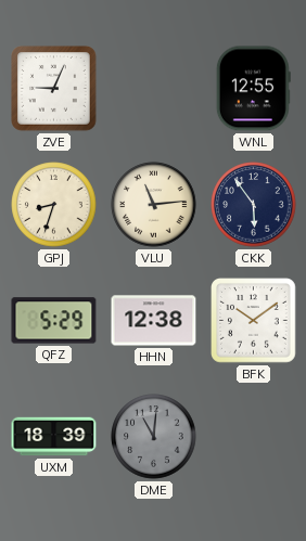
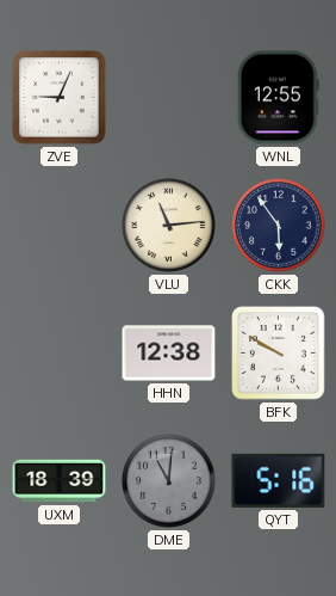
GPJ: 8:33 -> none
QFZ: 5:29 -> none
BFK: 10:09 -> 9:50
QYT: none -> 5:16
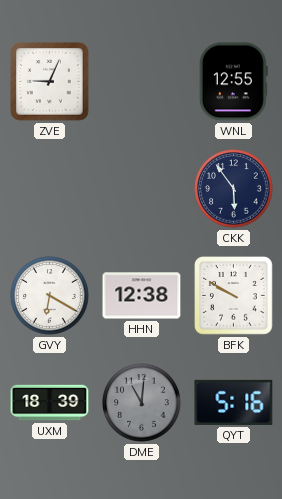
VLU: 11:14 -> none
GVY: none -> 6:20
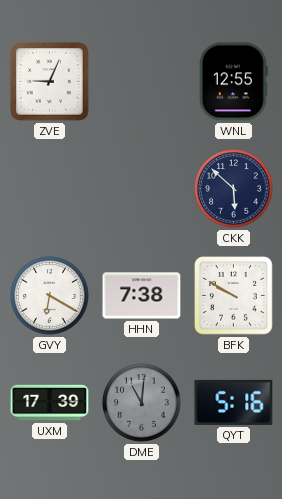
CKK: 5:54 -> 5:52
HHN: 12:38 -> 7:38
UXM: 18:39 -> 17:39
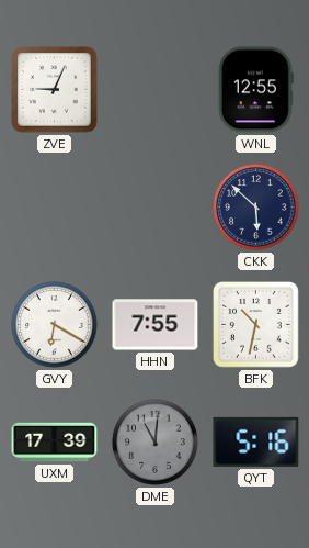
HHN: 7:38 -> 7:55
BFK: 9:50 -> 10:32
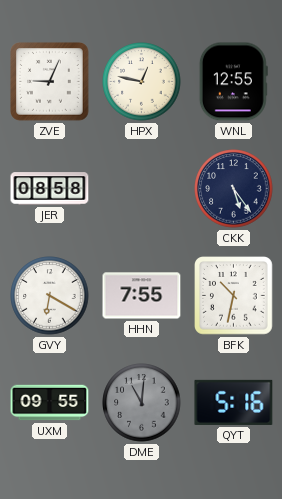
HPX: none -> 12:47
JER: none -> 08:58
CKK: 5:52 -> 5:24
UXM: 17:39 -> 09:55
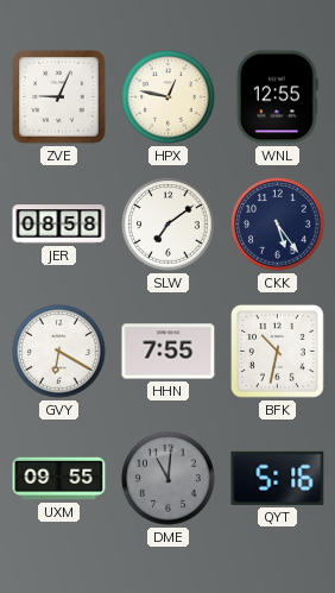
SLW: none -> 7:09
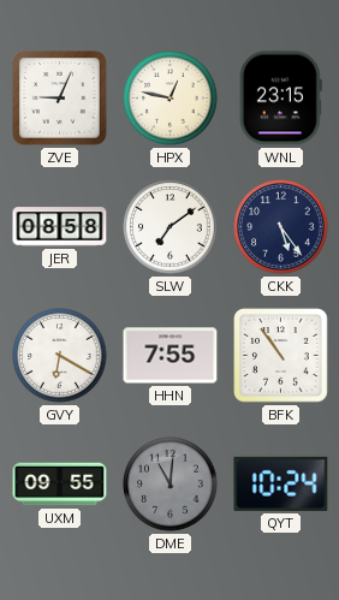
WNL: 12:55 -> 23:15
BFK: 10:32 -> 10:54
QYT: 5:16 -> 10:24
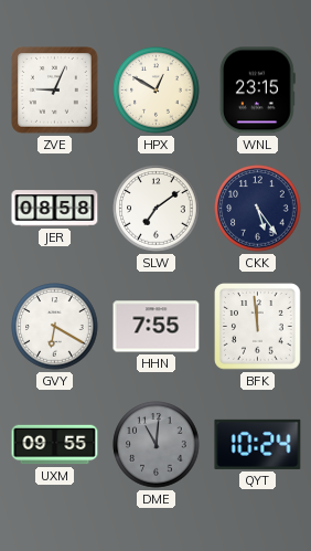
HPX: 12:47 -> 12:50
BFK: 10:54 -> 11:59
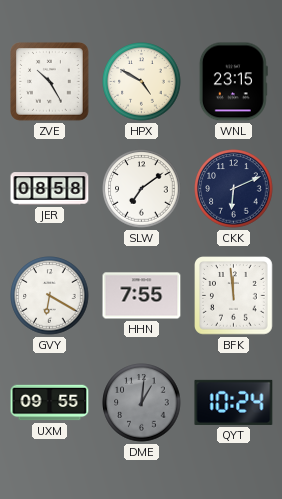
ZVE: 9:04 -> 10:25
HPX: 12:50 -> 4:50
CKK: 5:24 -> 6:11
DME: 11:01 -> 1:01
